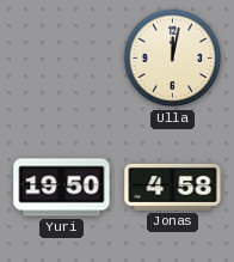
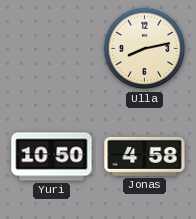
Ulla: 12:02 -> 8:13
Yuri: 19:50 -> 10:50
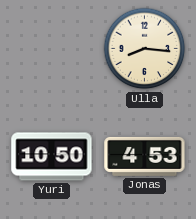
Ulla: 8:13 -> 8:16
Jonas: 4:58 -> 4:53
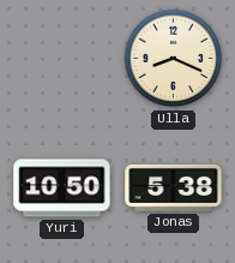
Ulla: 8:16 -> 8:19
Jonas: 4:53 -> 5:38
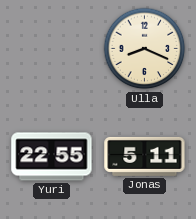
Yuri: 10:50 -> 22:55
Jonas: 5:38 -> 5:11
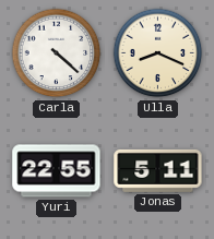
Carla: none -> 4:22
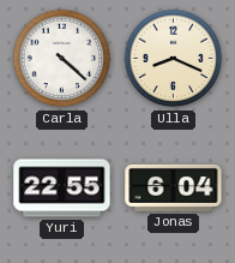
Jonas: 5:11 -> 6:04
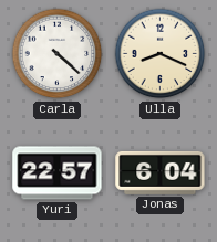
Yuri: 22:55 -> 22:57
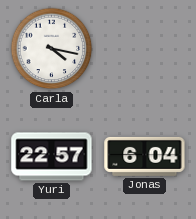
Carla: 4:22 -> 4:17
Ulla: 8:19 -> none
